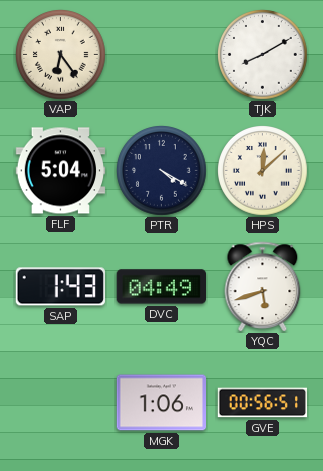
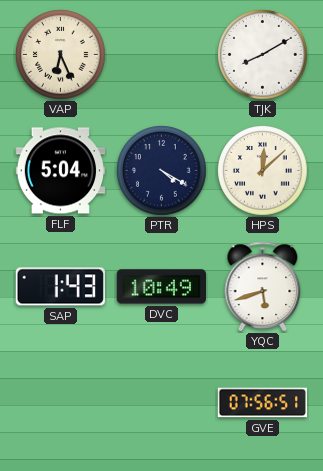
VAP: 6:24 -> 6:26
DVC: 04:49 -> 10:49
MGK: 1:06 -> none
GVE: 00:56 -> 07:56
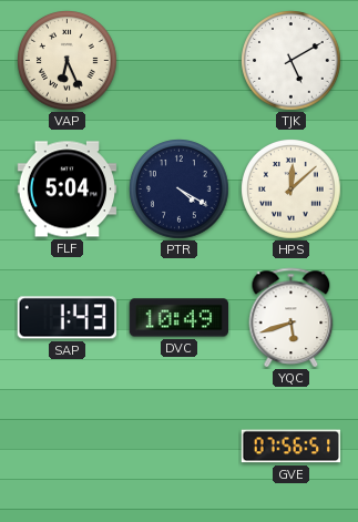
TJK: 8:10 -> 5:10
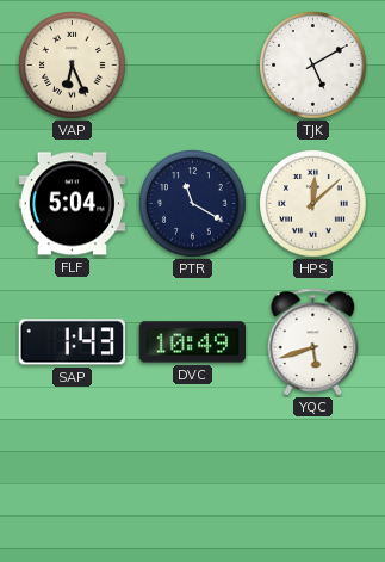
PTR: 4:20 -> 11:20
GVE: 07:56 -> none
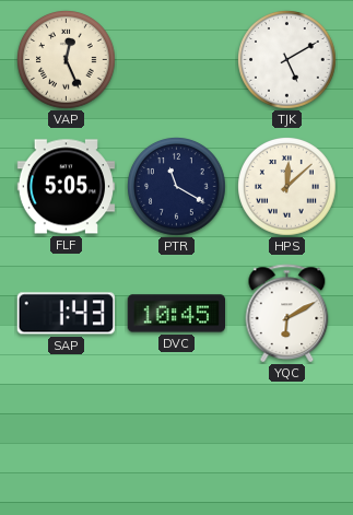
VAP: 6:26 -> 12:26
FLF: 5:04 -> 5:05
DVC: 10:49 -> 10:45
YQC: 5:42 -> 6:10
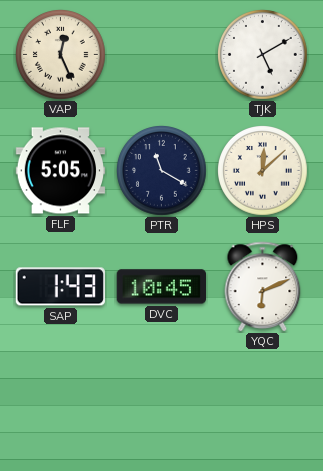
YQC: 6:10 -> 6:11
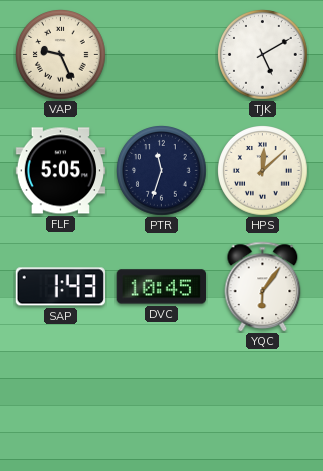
VAP: 12:26 -> 9:26
PTR: 11:20 -> 11:33
YQC: 6:11 -> 6:06
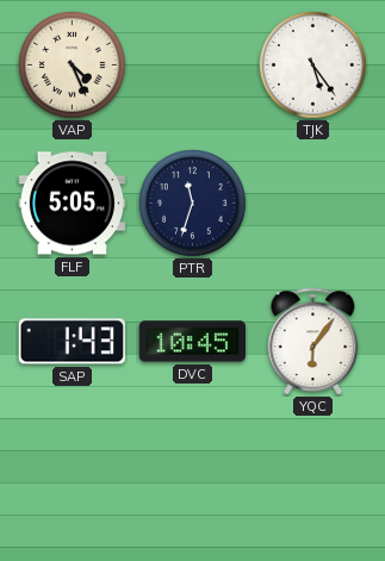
VAP: 9:26 -> 4:26
TJK: 5:10 -> 5:24
HPS: 12:08 -> none
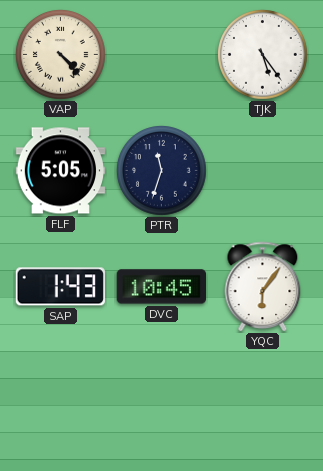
VAP: 4:26 -> 4:23
